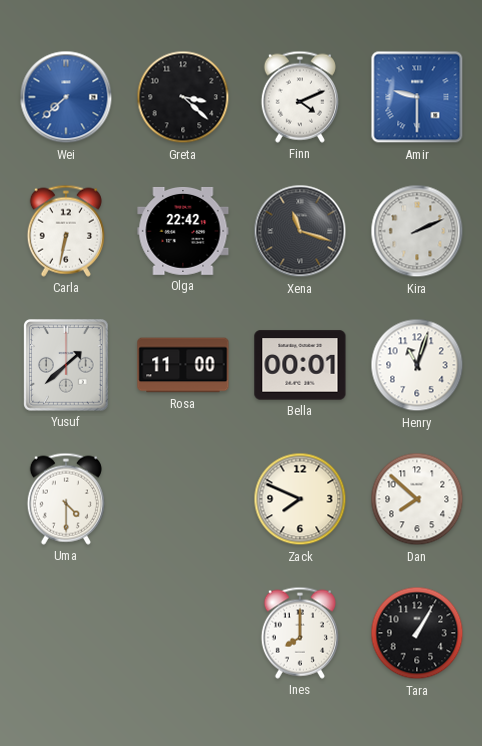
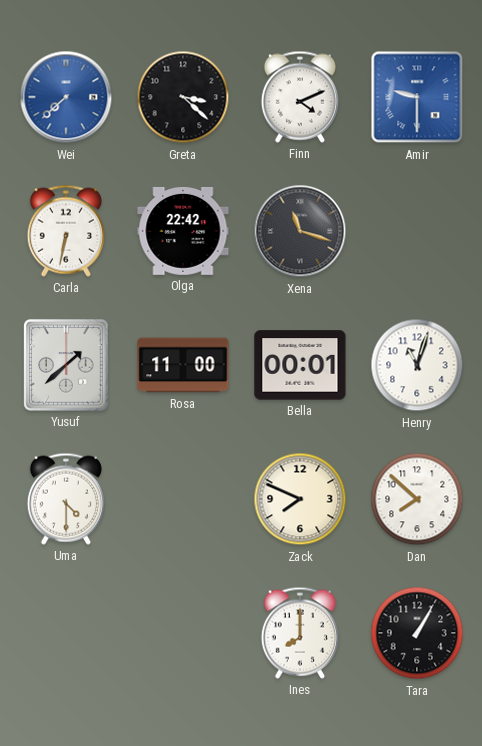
Kira: 2:11 -> none
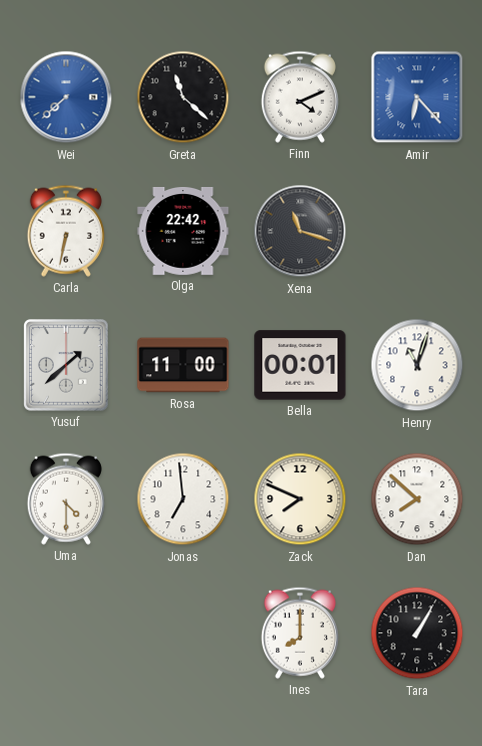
Greta: 3:22 -> 11:22
Amir: 9:30 -> 6:23
Jonas: none -> 6:59
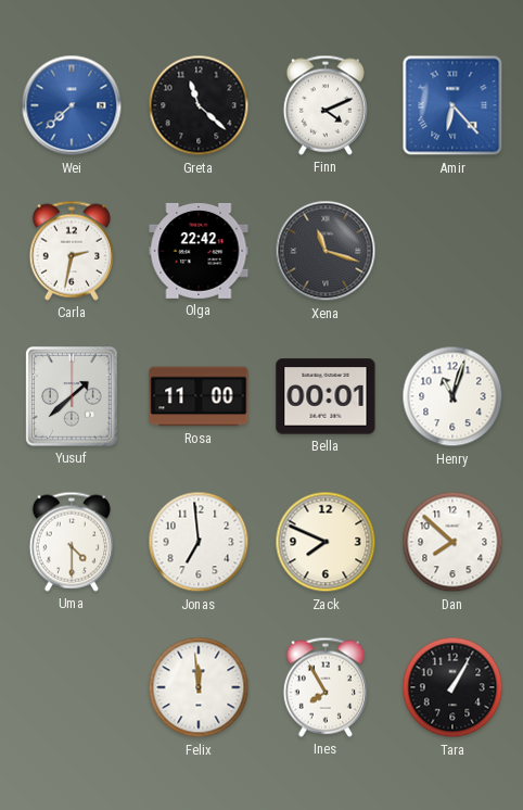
Carla: 6:32 -> 2:32
Felix: none -> 11:59
Ines: 8:00 -> 7:55
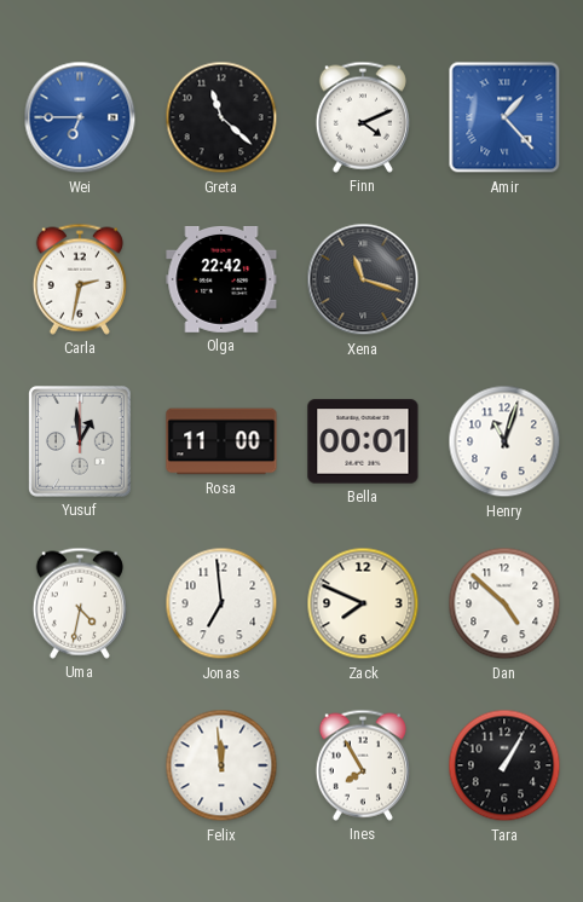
Wei: 7:38 -> 6:45
Amir: 6:23 -> 1:23
Yusuf: 1:38 -> 12:59
Uma: 4:30 -> 4:32
Dan: 7:52 -> 4:52
